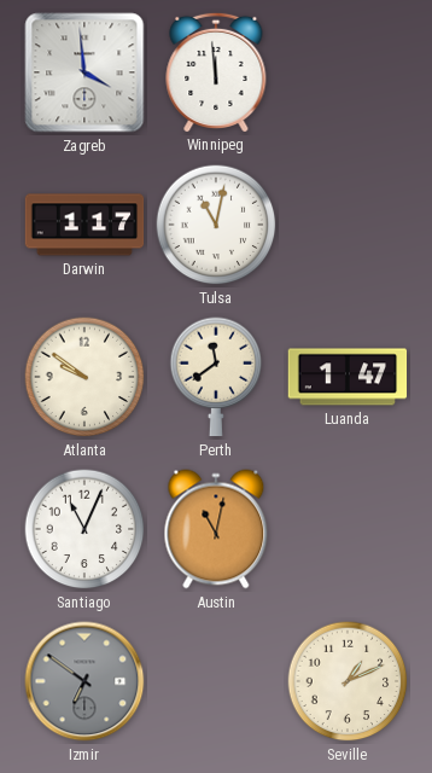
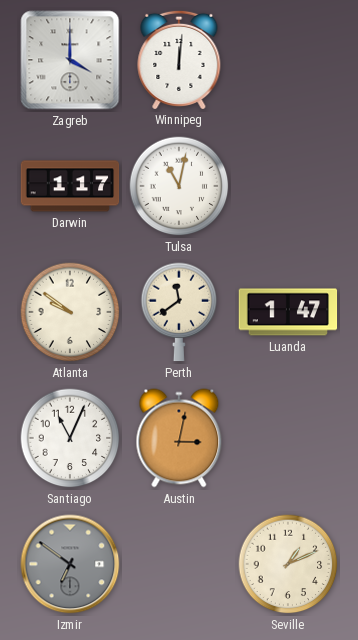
Zagreb: 3:59 -> 4:00
Winnipeg: 11:59 -> 12:01
Austin: 11:02 -> 3:02
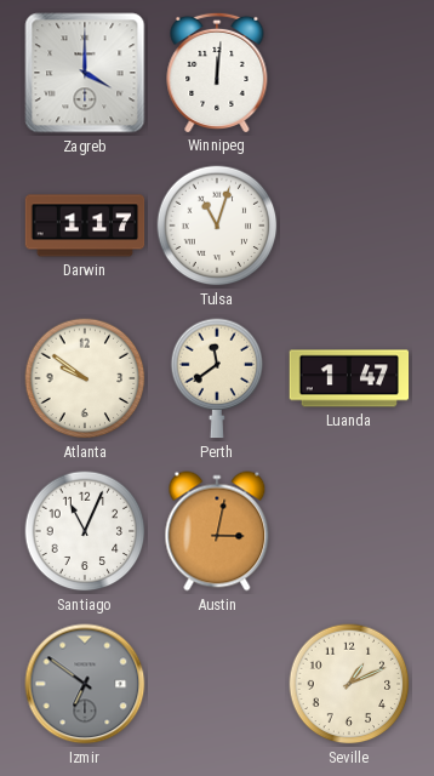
Tulsa: 11:02 -> 11:03
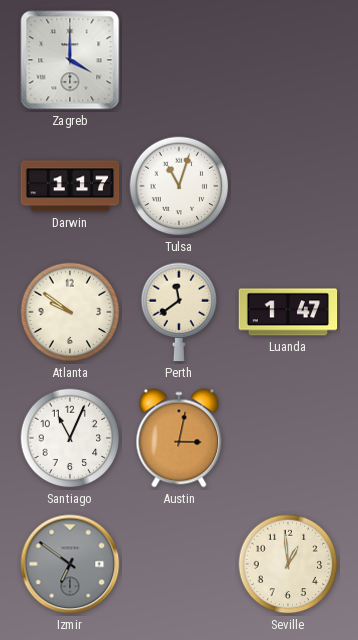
Winnipeg: 12:01 -> none
Seville: 1:11 -> 12:59
